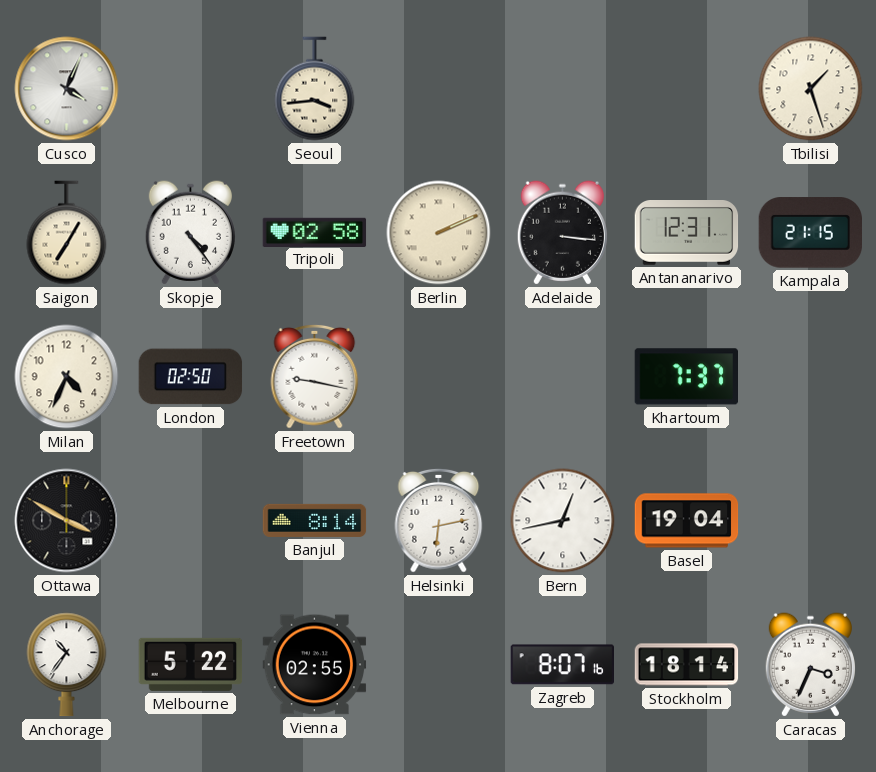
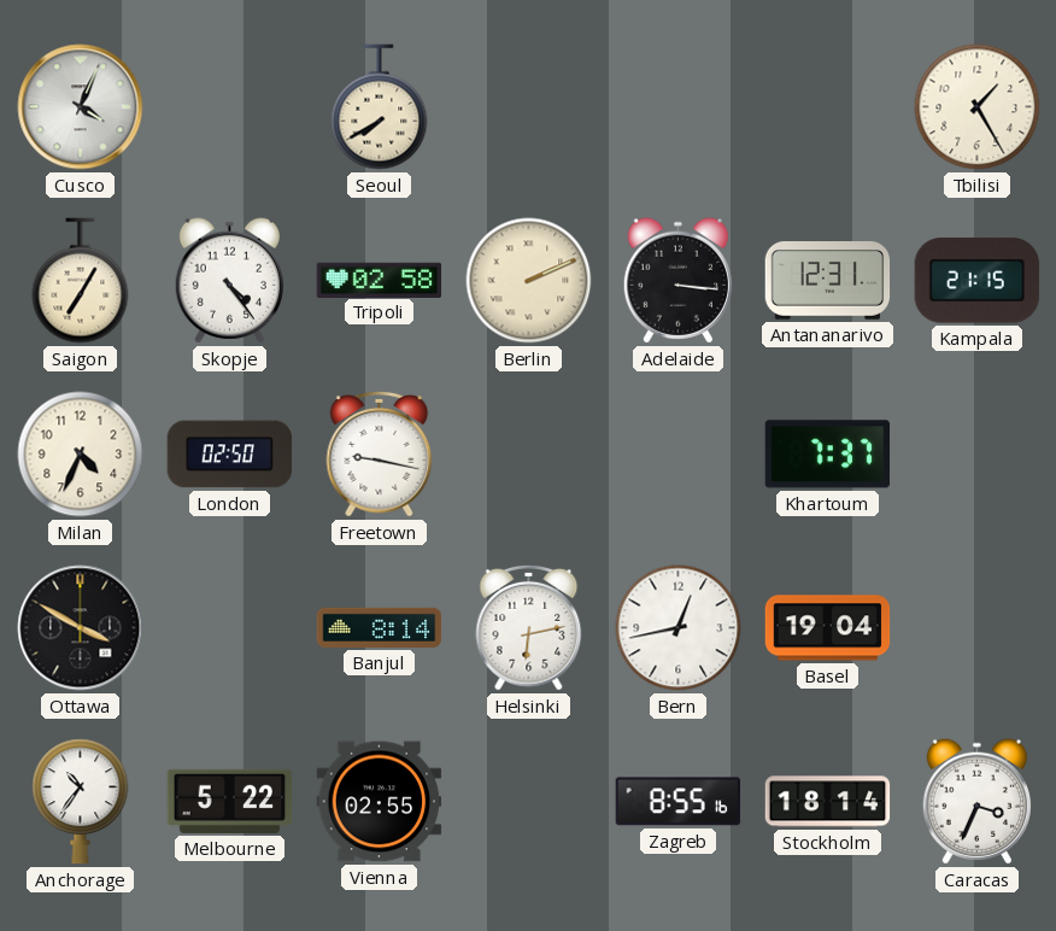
Seoul: 3:44 -> 7:40
Tbilisi: 1:27 -> 1:25
Zagreb: 8:07 -> 8:55
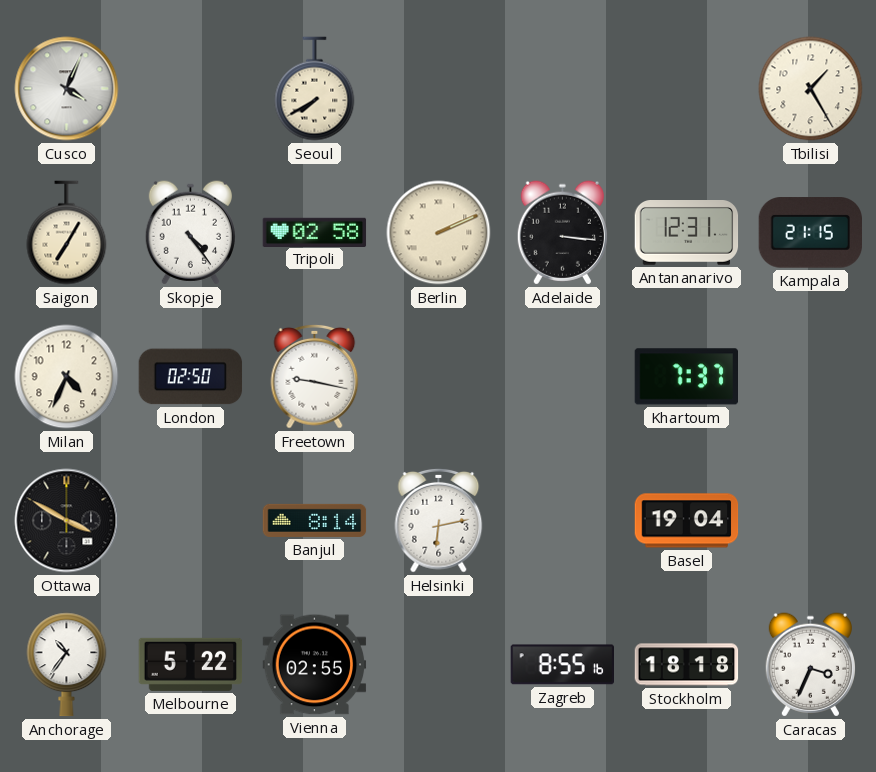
Bern: 12:43 -> none
Stockholm: 18:14 -> 18:18
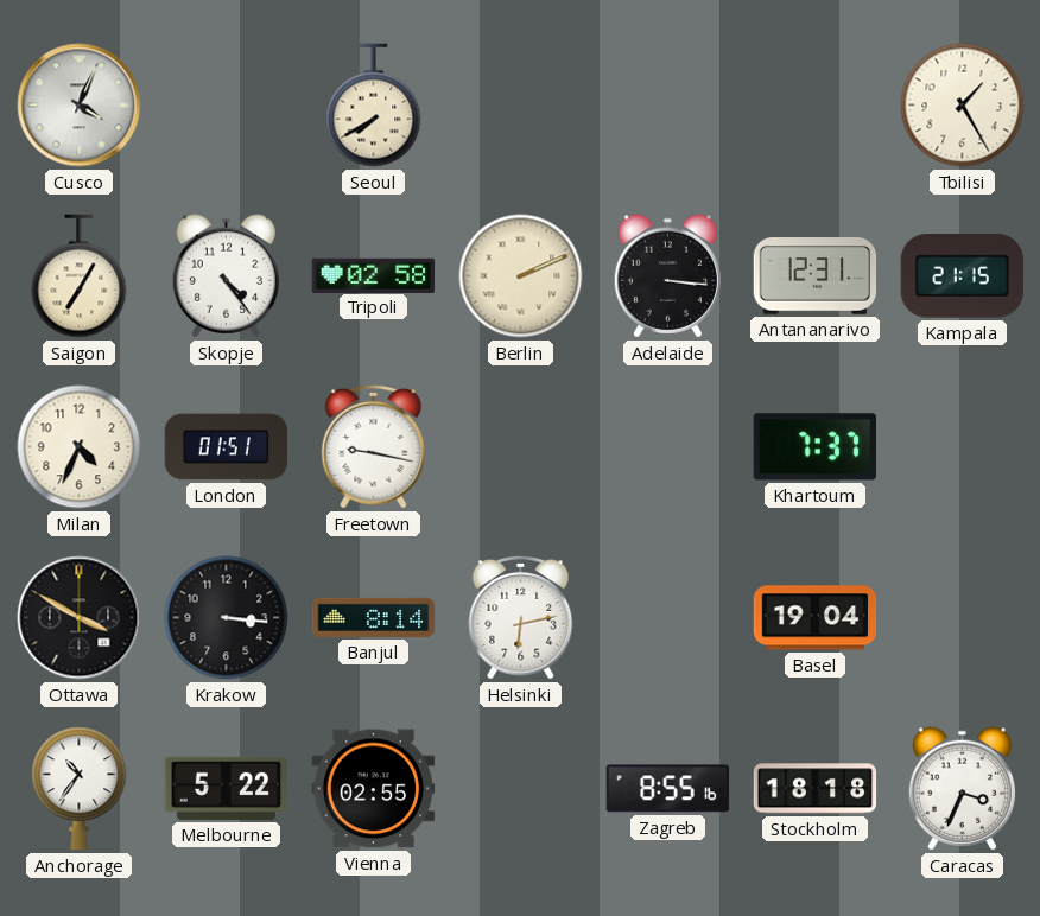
London: 02:50 -> 01:51
Krakow: none -> 3:16
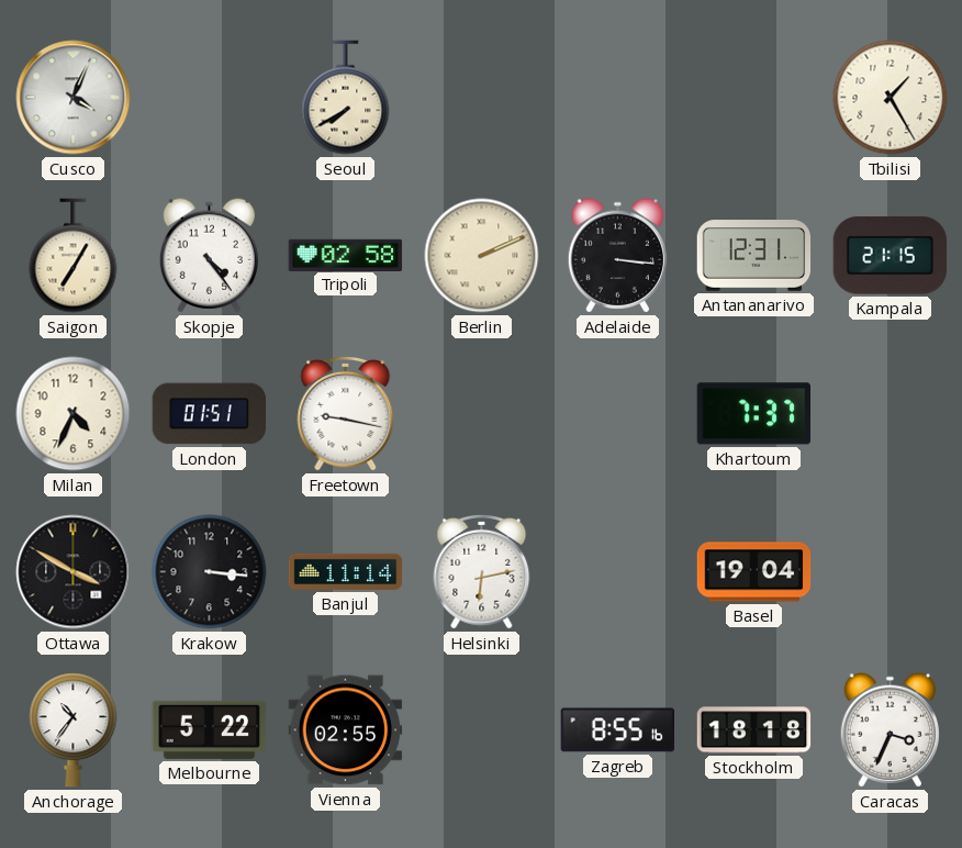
Banjul: 8:14 -> 11:14
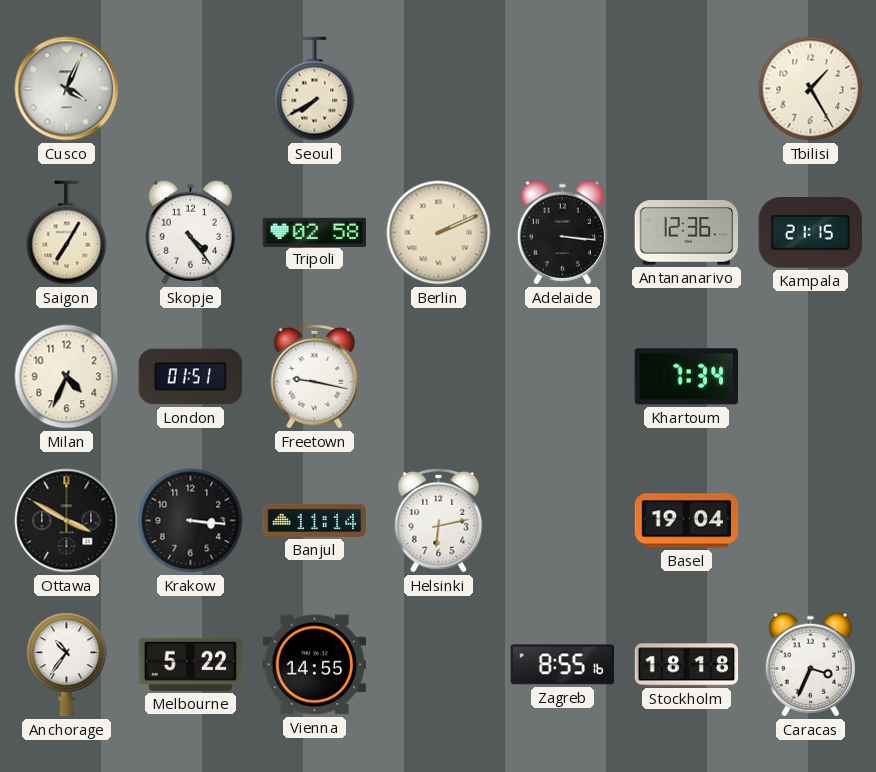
Antananarivo: 12:31 -> 12:36
Khartoum: 7:37 -> 7:34
Vienna: 02:55 -> 14:55
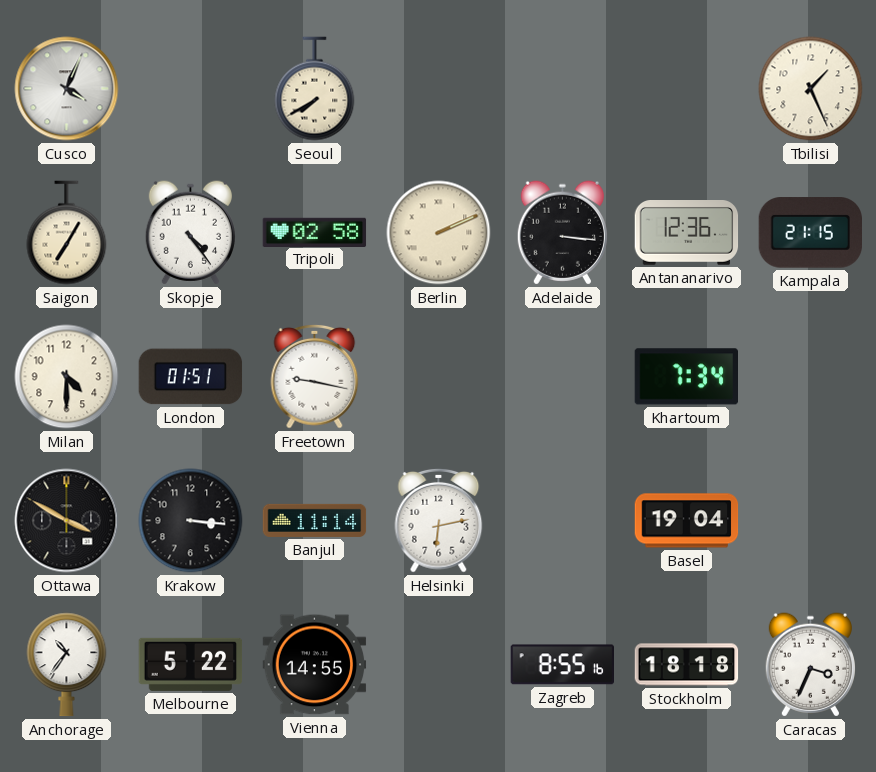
Tbilisi: 1:25 -> 1:26
Milan: 4:34 -> 4:30
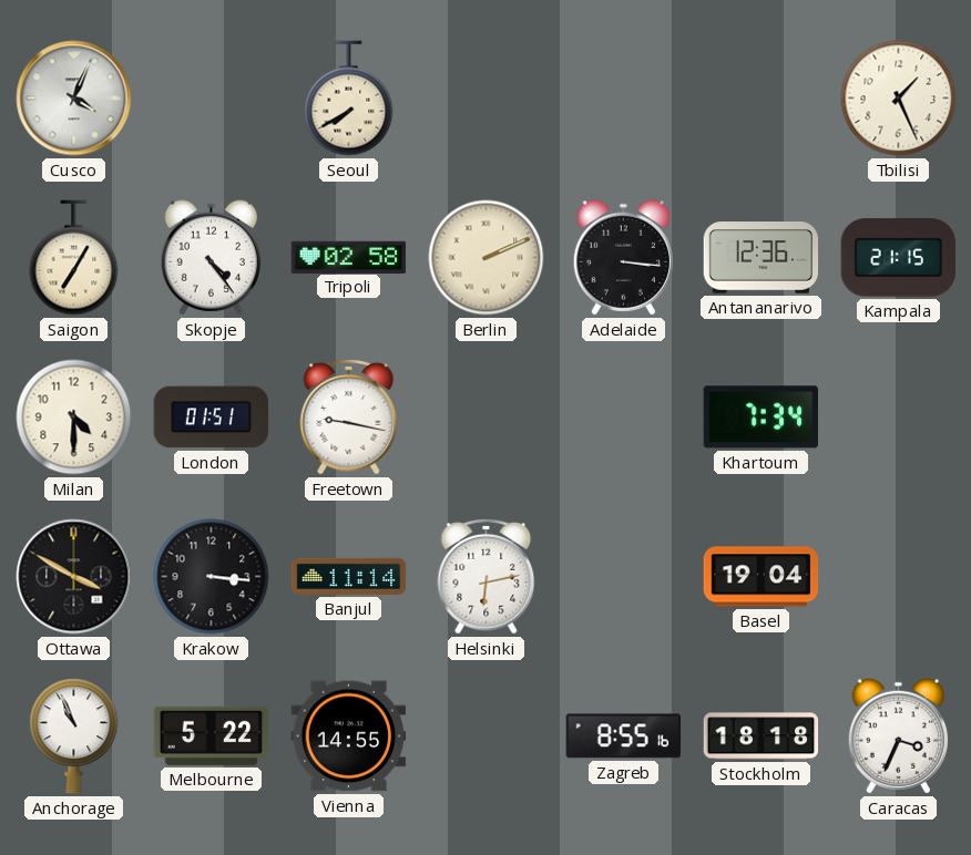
Anchorage: 10:36 -> 10:56
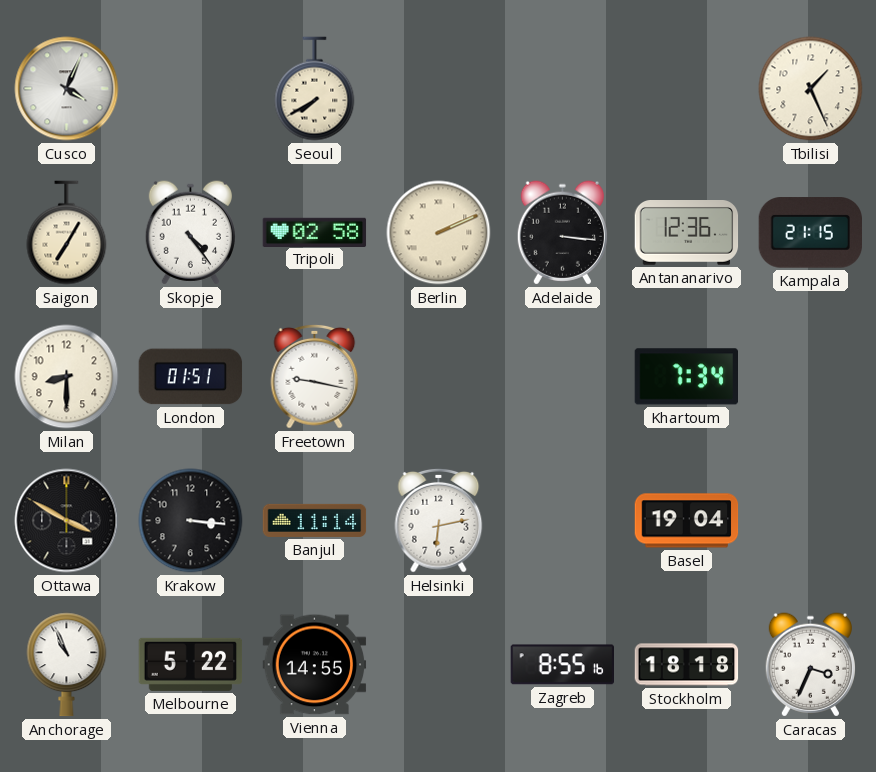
Milan: 4:30 -> 8:30
